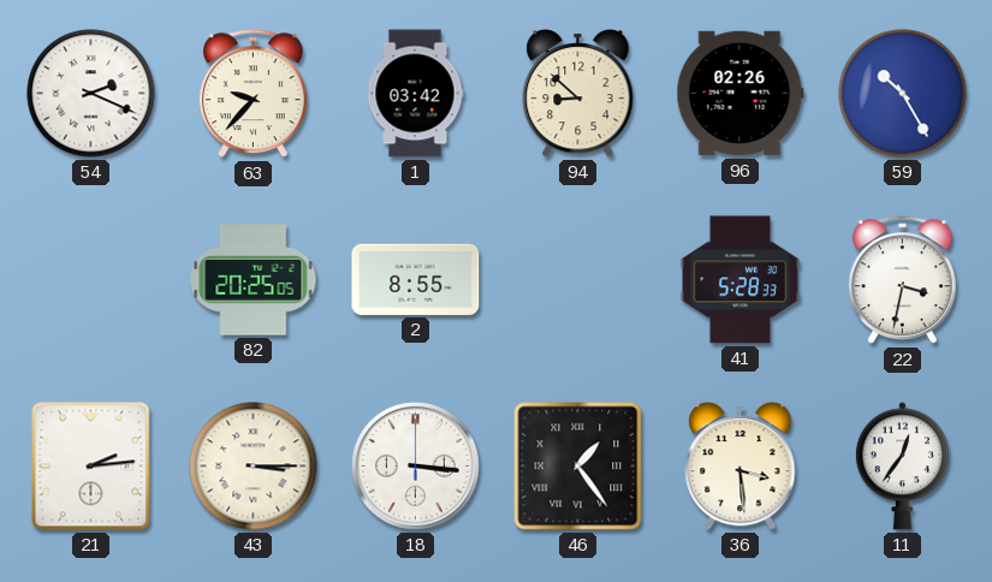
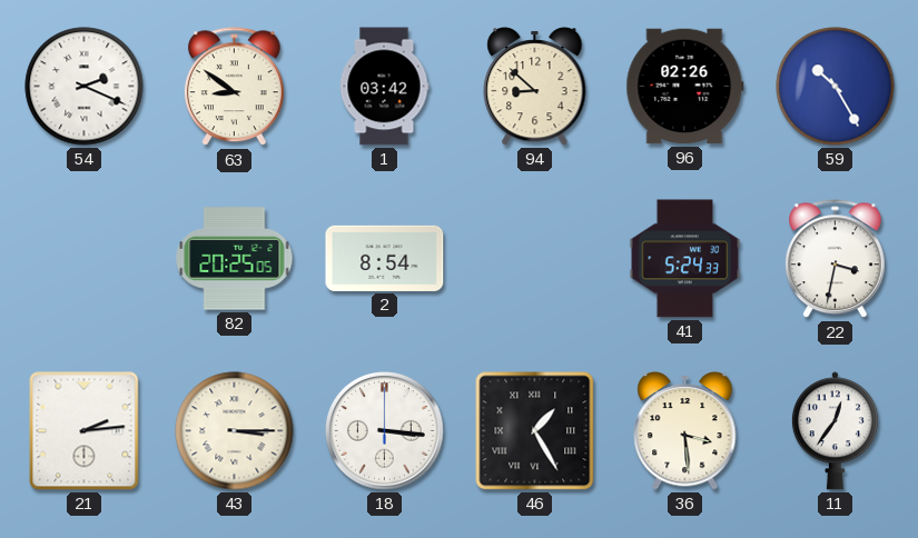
63: 9:37 -> 8:51
2: 8:55 -> 8:54
41: 5:28 -> 5:24
46: 1:24 -> 1:25
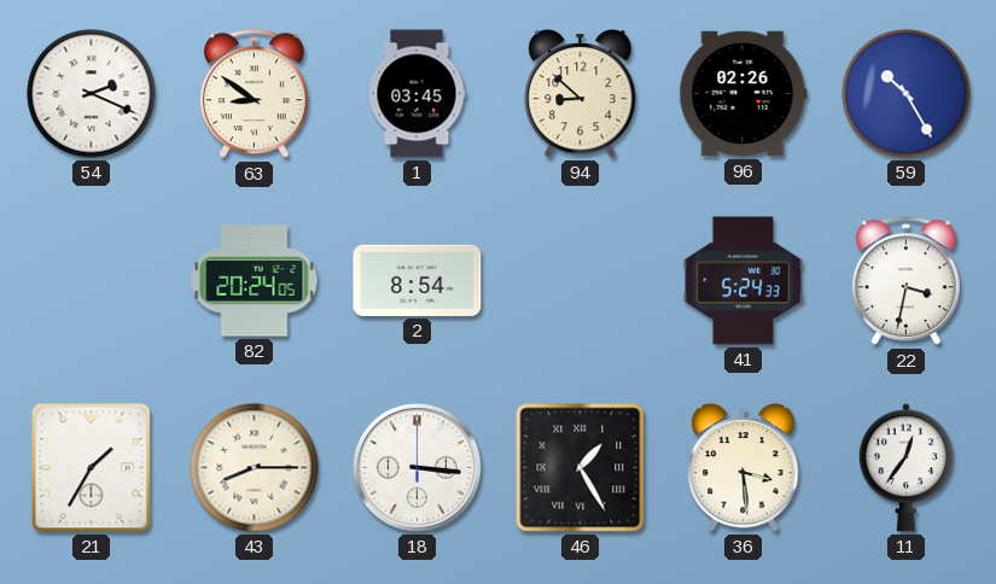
1: 03:42 -> 03:45
82: 20:25 -> 20:24
21: 2:14 -> 1:35
43: 3:15 -> 8:15
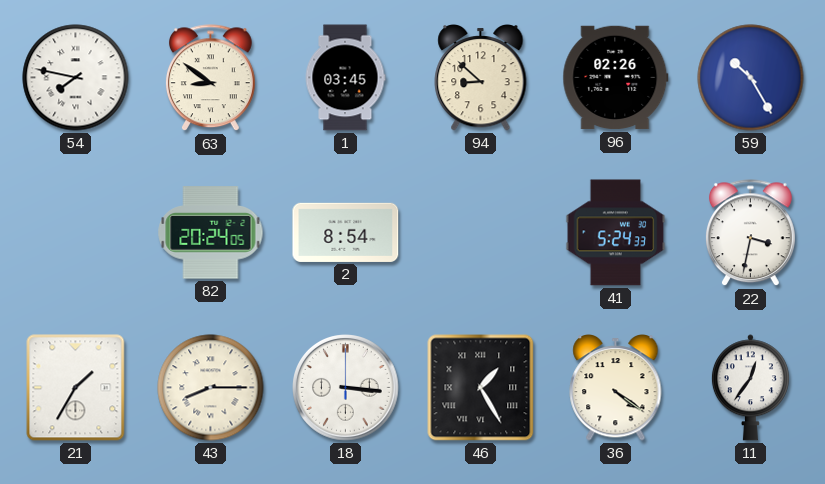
54: 2:19 -> 7:47
36: 3:29 -> 4:21
